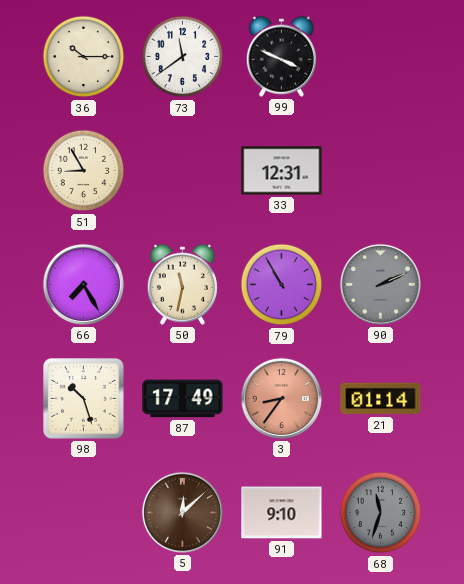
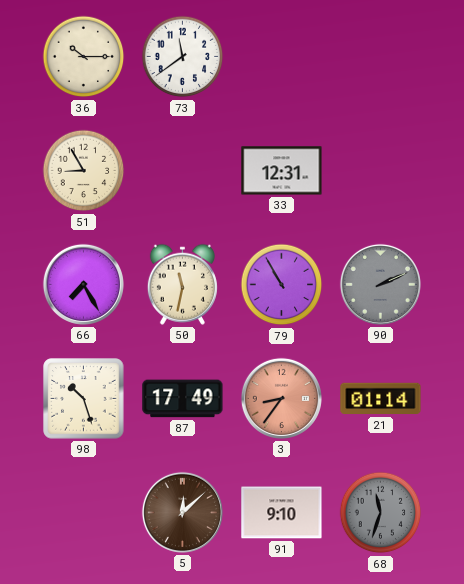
99: 3:49 -> none
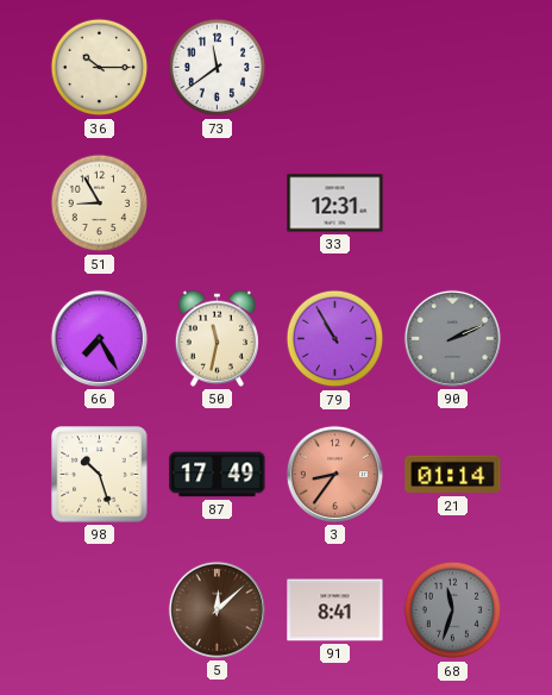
91: 9:10 -> 8:41
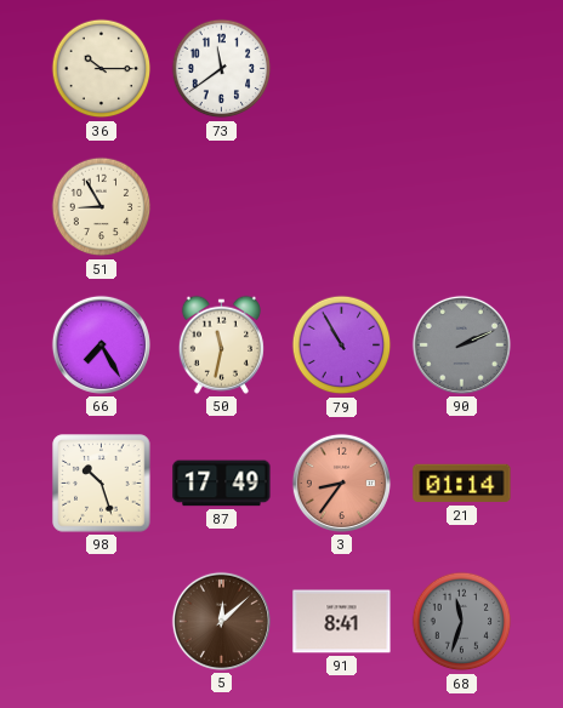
33: 12:31 -> none
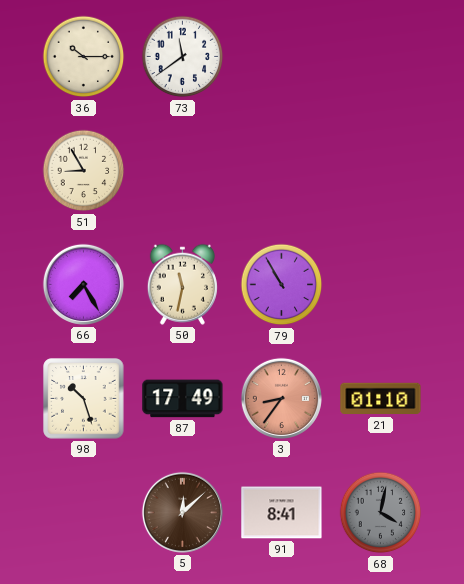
90: 2:11 -> none
21: 01:14 -> 01:10
68: 11:33 -> 4:02
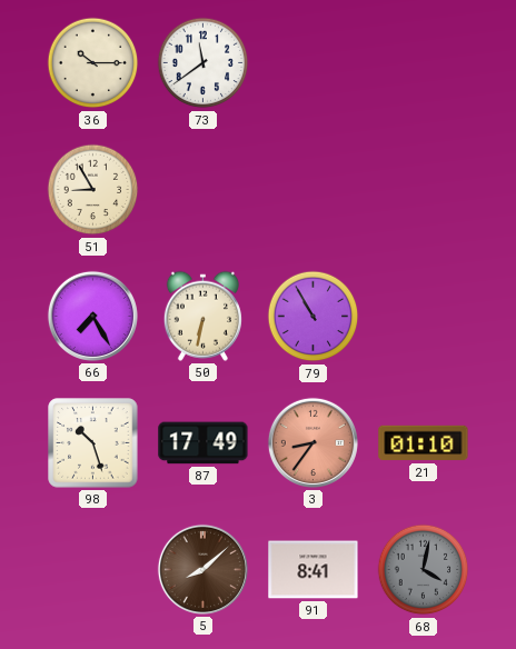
50: 11:32 -> 6:32
5: 12:08 -> 8:08
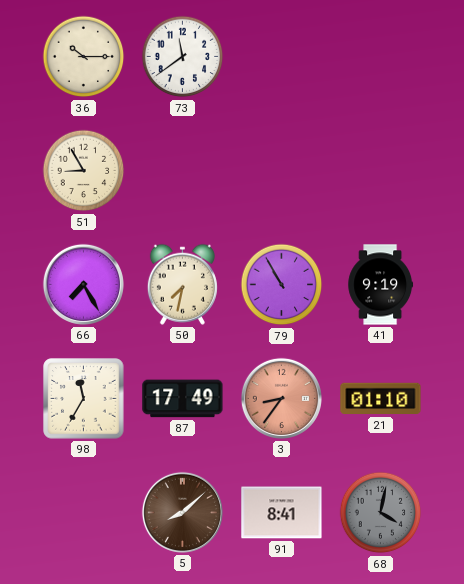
50: 6:32 -> 7:32
41: none -> 9:19
98: 10:27 -> 11:35
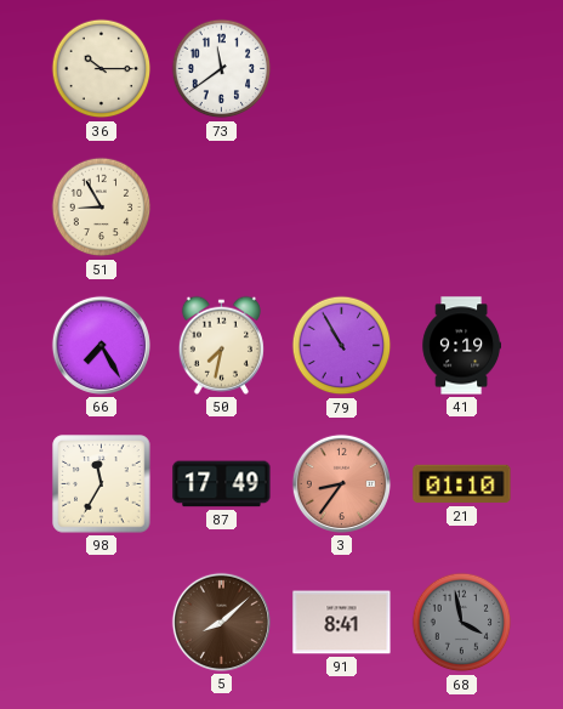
68: 4:02 -> 3:58
